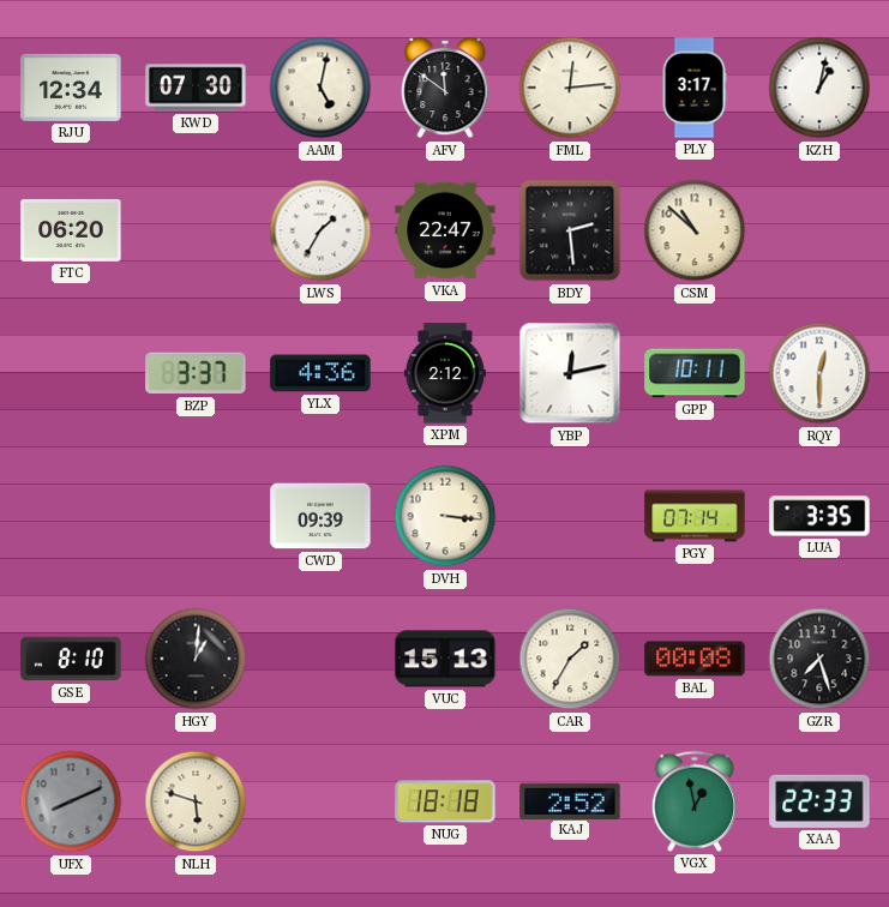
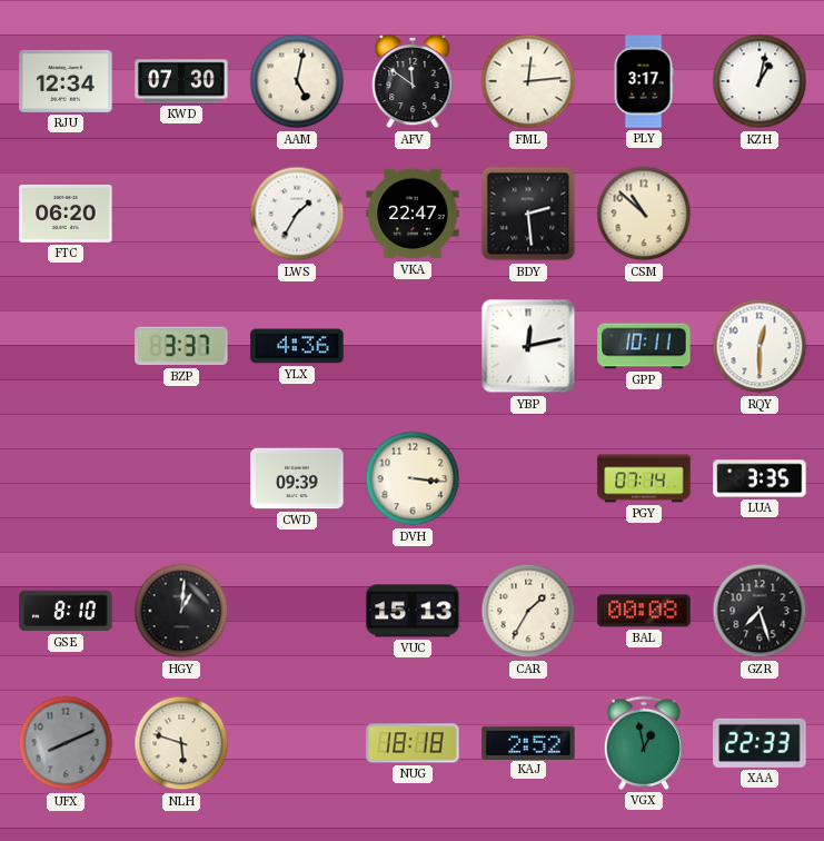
XPM: 2:12 -> none
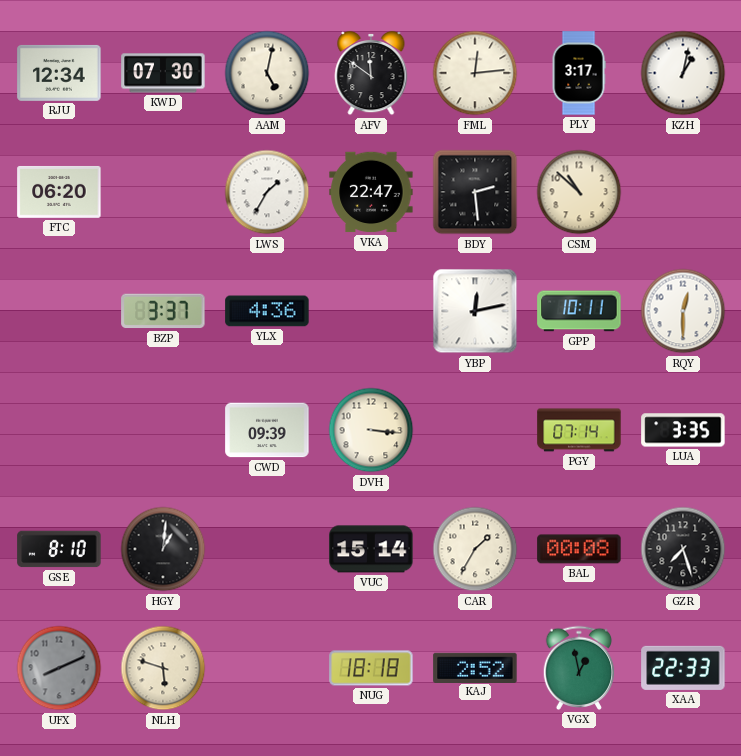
VUC: 15:13 -> 15:14
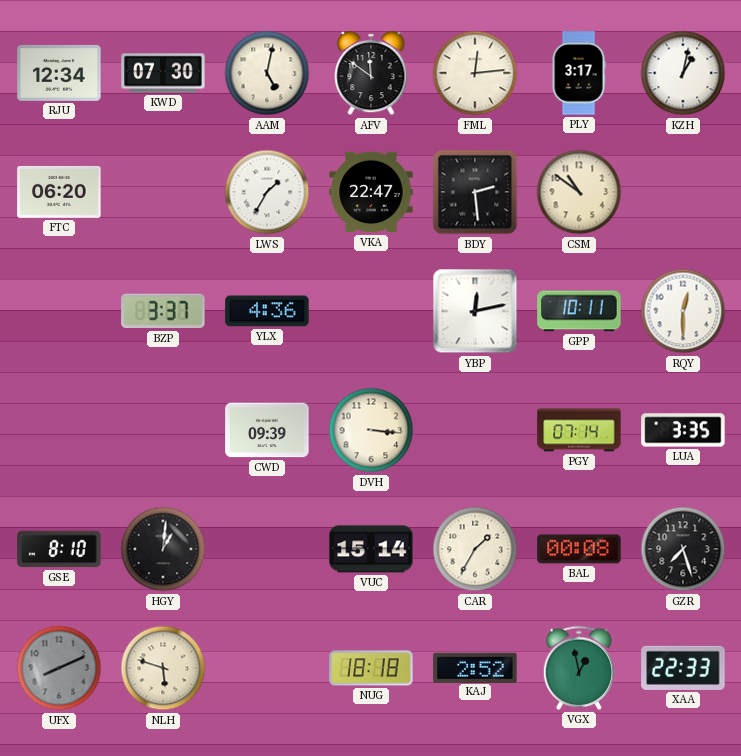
CSM: 10:52 -> 10:51
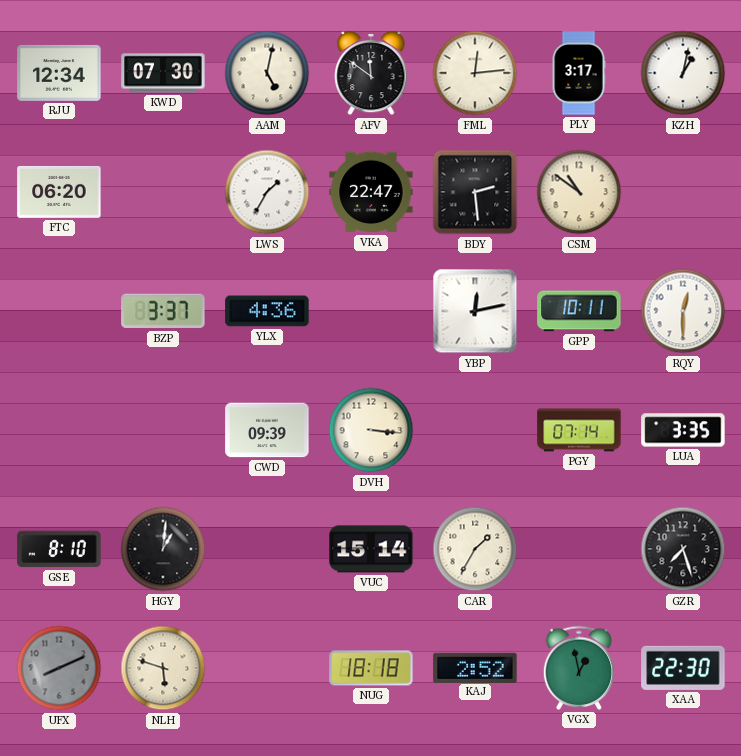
BAL: 00:08 -> none
XAA: 22:33 -> 22:30
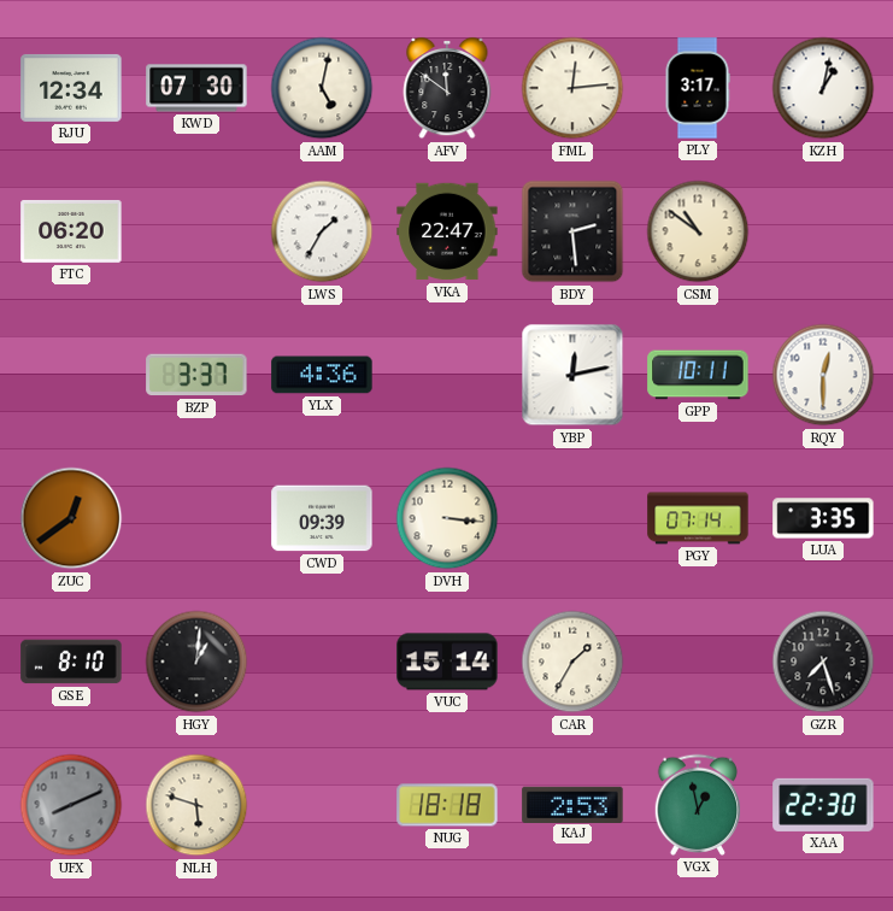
ZUC: none -> 12:39
KAJ: 2:52 -> 2:53
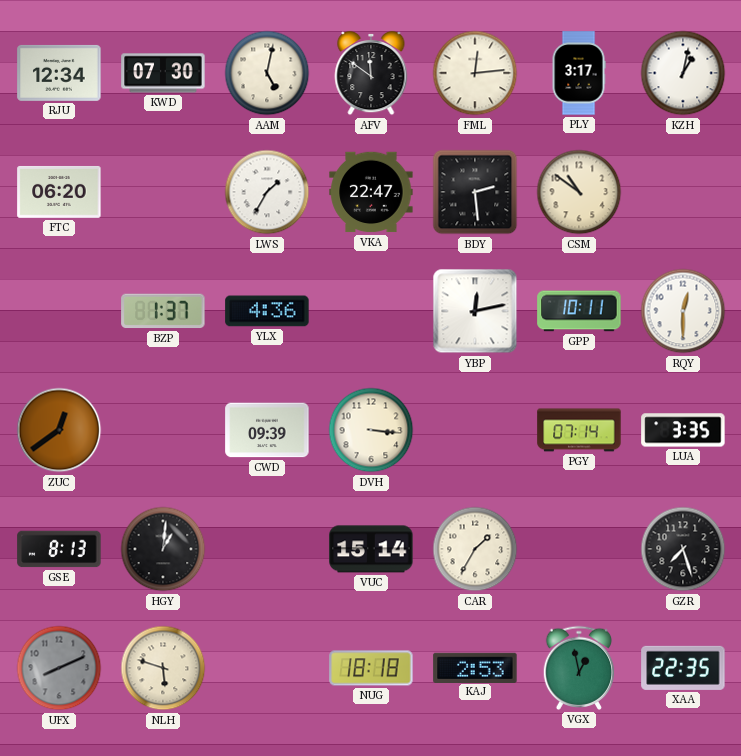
BZP: 3:37 -> 1:37
GSE: 8:10 -> 8:13
XAA: 22:30 -> 22:35
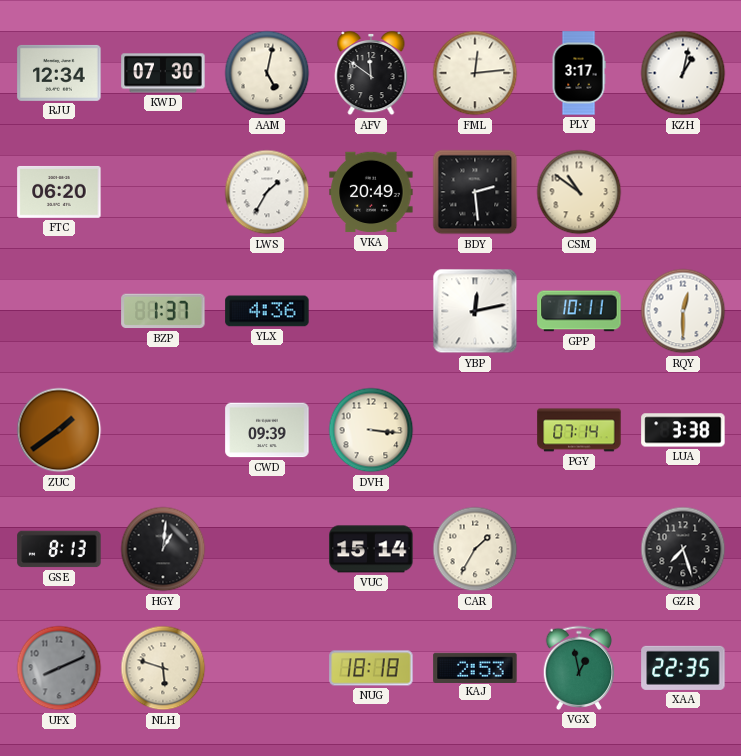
VKA: 22:47 -> 20:49
ZUC: 12:39 -> 1:39
LUA: 3:35 -> 3:38
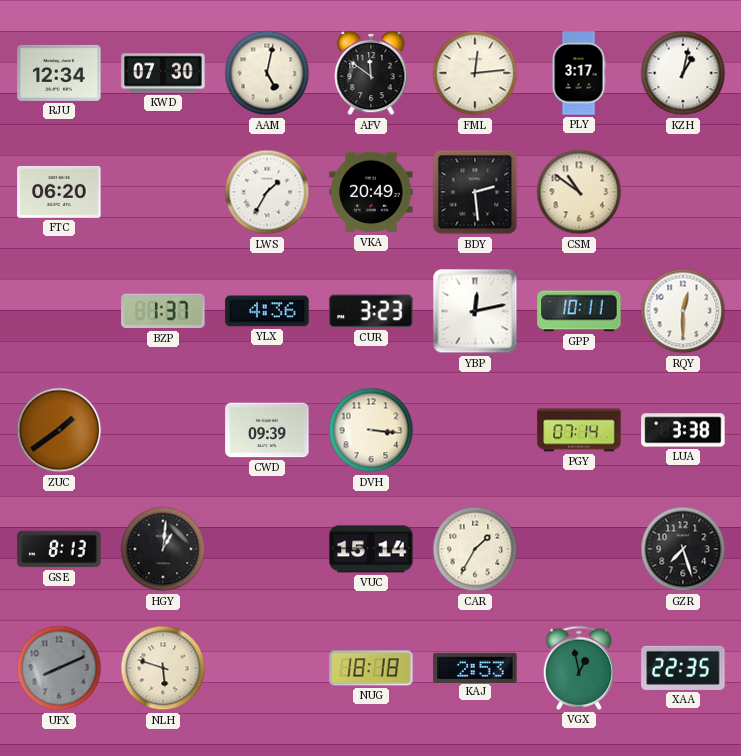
CUR: none -> 3:23
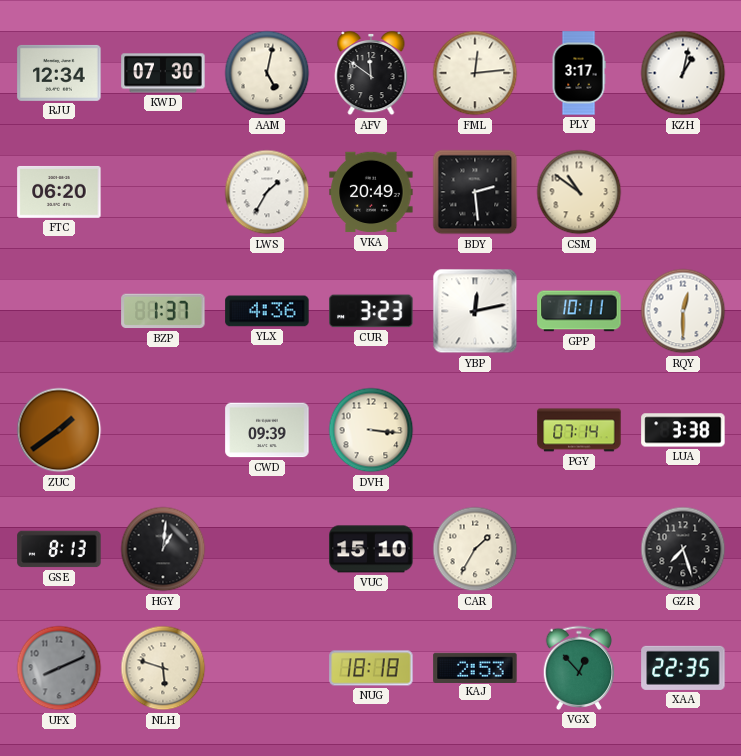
VUC: 15:14 -> 15:10
VGX: 12:58 -> 12:53
